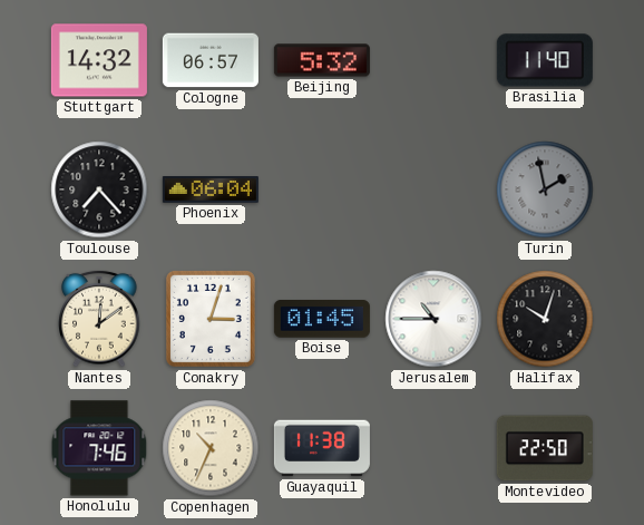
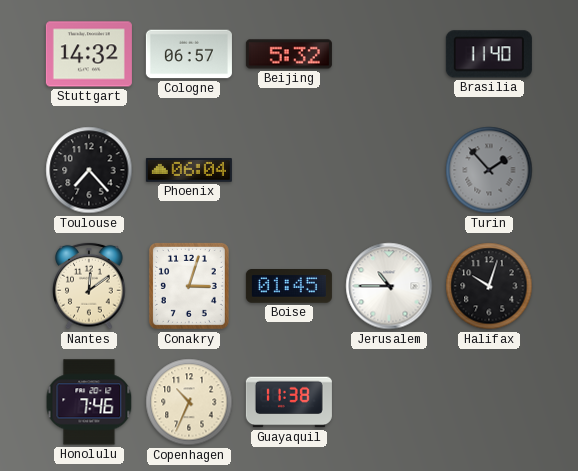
Turin: 1:58 -> 1:53
Montevideo: 22:50 -> none
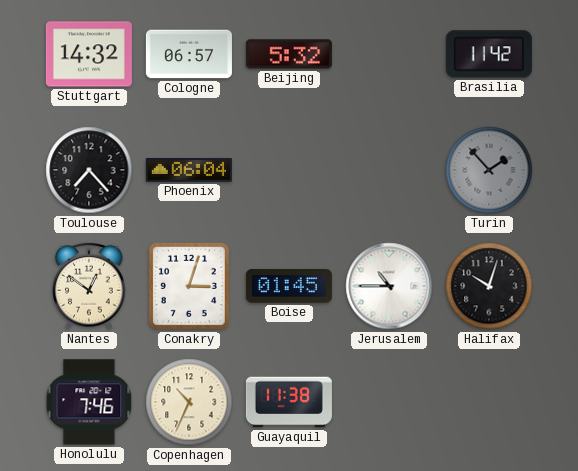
Brasilia: 11:40 -> 11:42
Nantes: 12:09 -> 12:51
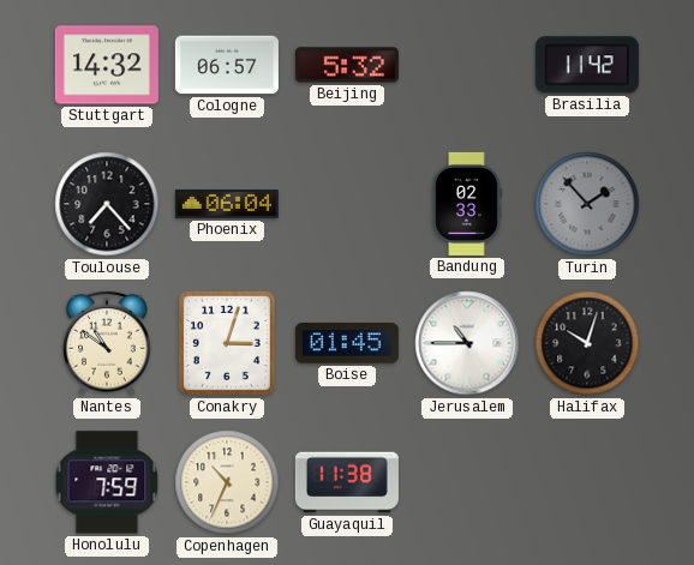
Bandung: none -> 02:33
Nantes: 12:51 -> 10:51
Honolulu: 7:46 -> 7:59
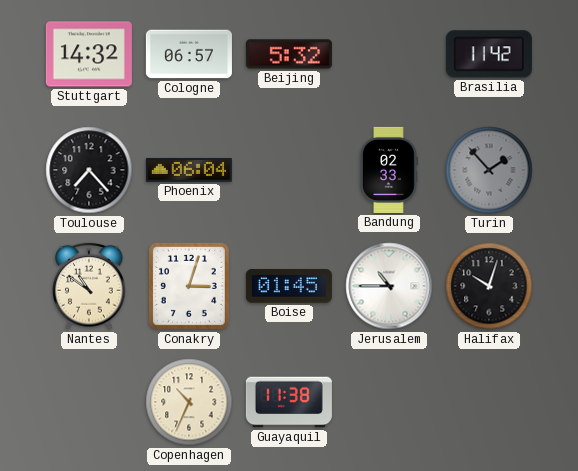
Honolulu: 7:59 -> none
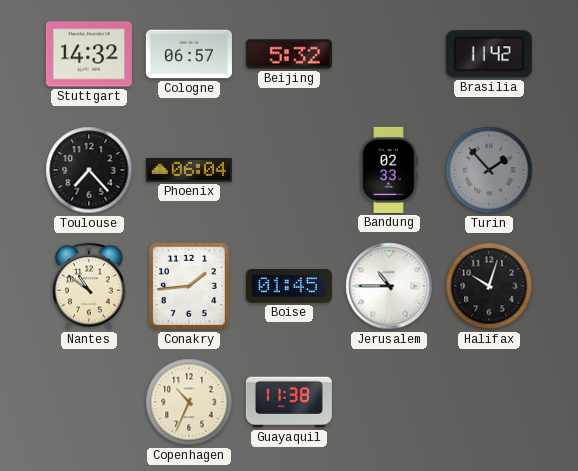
Conakry: 3:03 -> 1:44
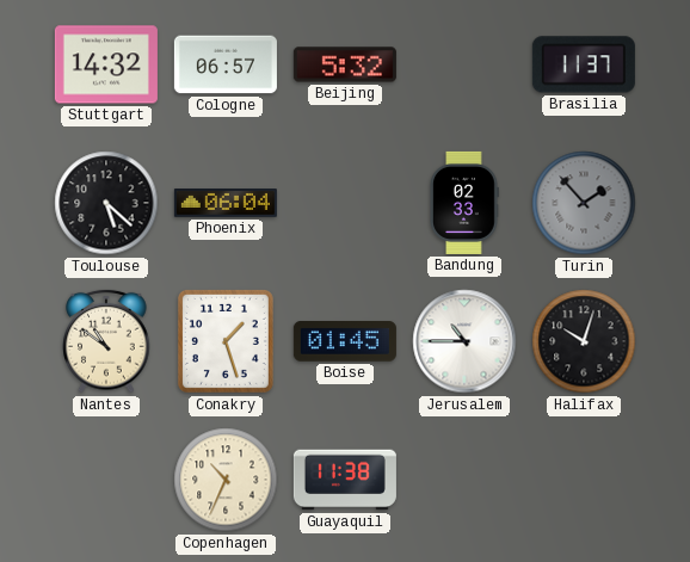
Brasilia: 11:42 -> 11:37
Toulouse: 7:23 -> 5:22
Conakry: 1:44 -> 1:27
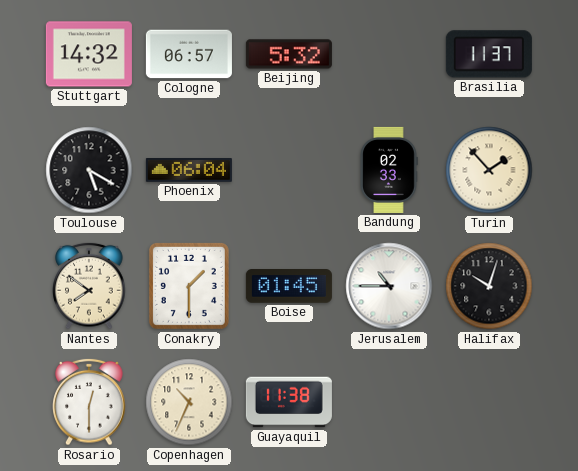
Toulouse: 5:22 -> 5:20
Turin dial: grey -> cream
Nantes: 10:51 -> 7:51
Conakry: 1:27 -> 1:30
Rosario: none -> 12:30
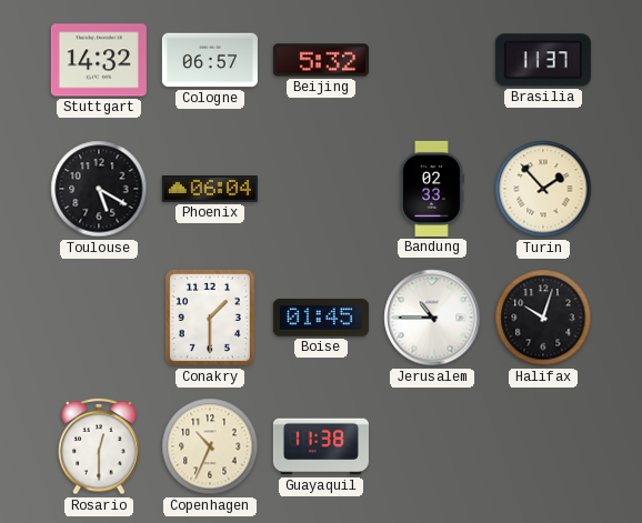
Nantes: 7:51 -> none
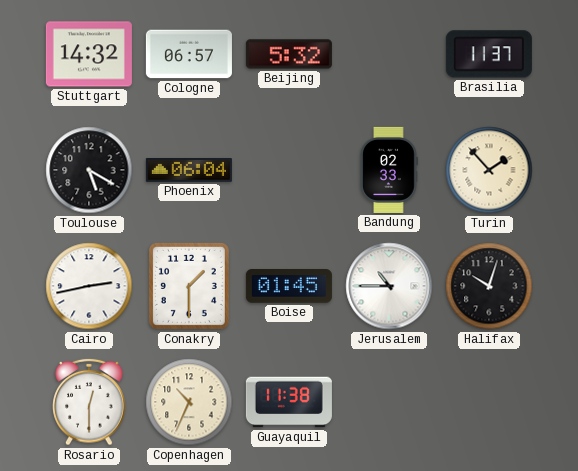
Cairo: none -> 2:43
